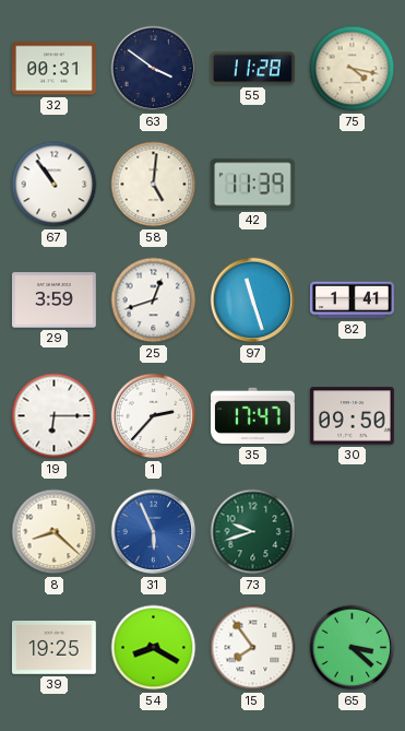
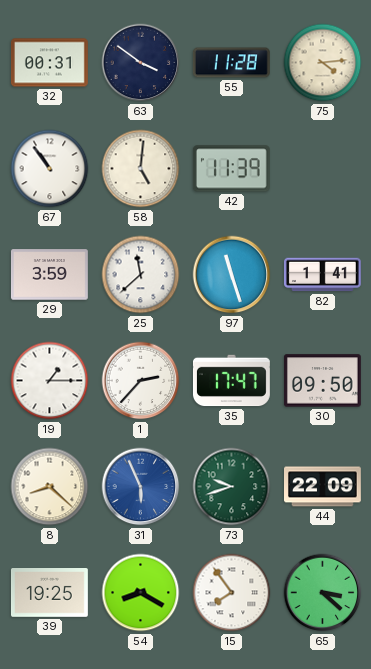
75: 4:17 -> 4:14
25: 12:42 -> 11:38
19: 6:15 -> 1:15
44: none -> 22:09
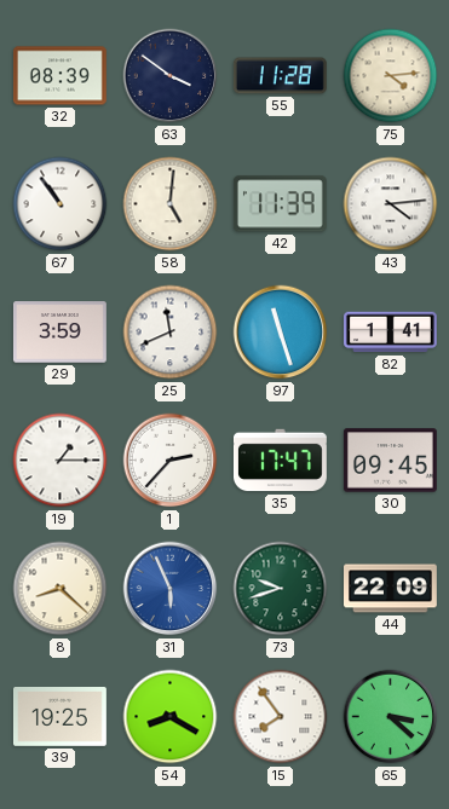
32: 00:31 -> 08:39
43: none -> 4:14
25: 11:38 -> 11:41
30: 09:50 -> 09:45
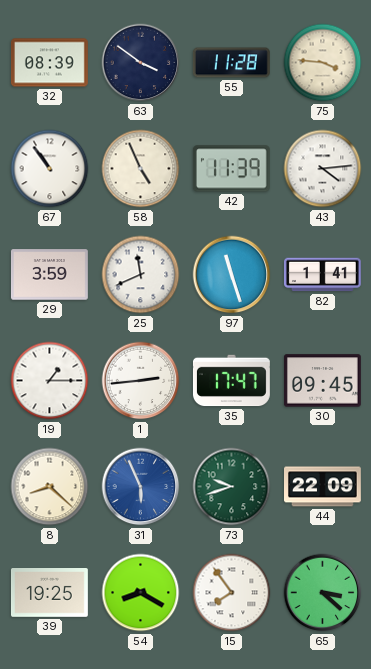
75: 4:14 -> 3:46
58: 5:01 -> 4:56
1: 2:37 -> 2:44
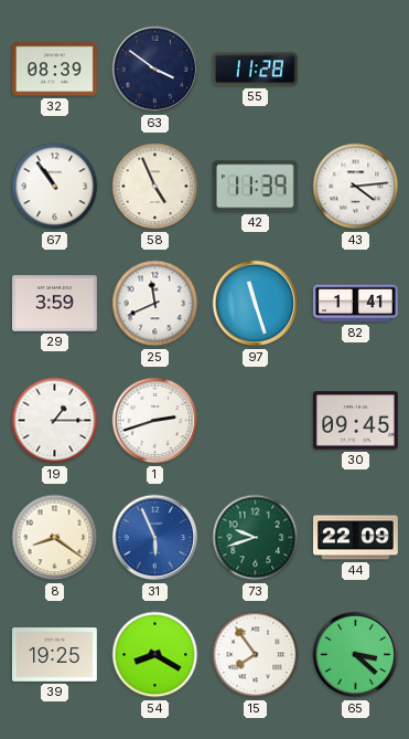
75: 3:46 -> none
1: 2:44 -> 2:42
35: 17:47 -> none
8: 8:22 -> 8:21
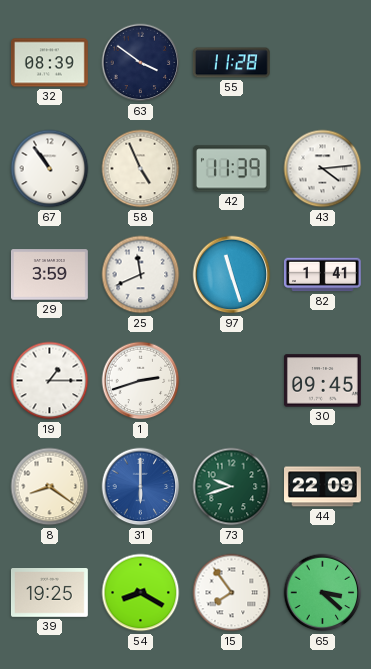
31: 5:56 -> 6:00
